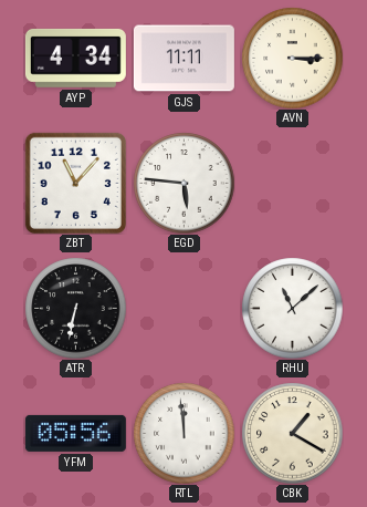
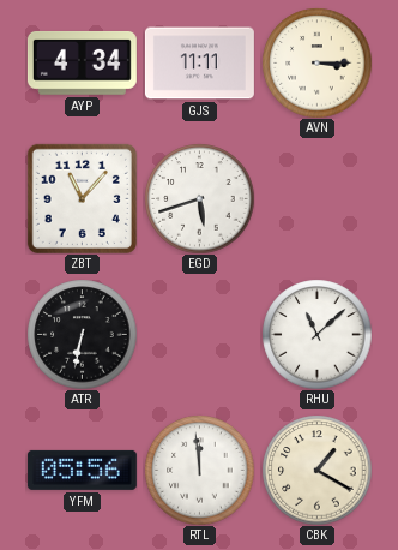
EGD: 5:46 -> 5:42
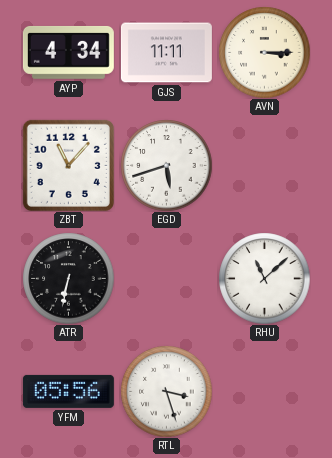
RTL: 11:59 -> 3:27
CBK: 1:20 -> none
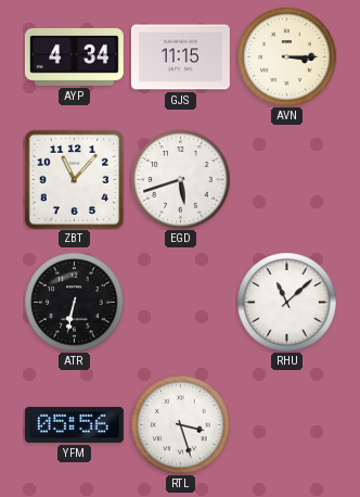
GJS: 11:11 -> 11:15
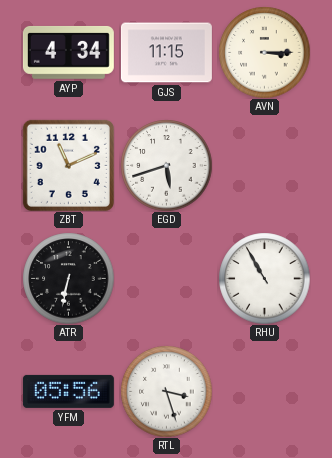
ZBT: 11:07 -> 11:11
RHU: 11:08 -> 10:55
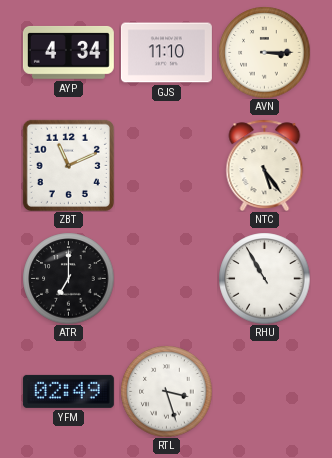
GJS: 11:15 -> 11:10
EGD: 5:42 -> none
NTC: none -> 5:24
ATR: 6:32 -> 7:00
YFM: 05:56 -> 02:49
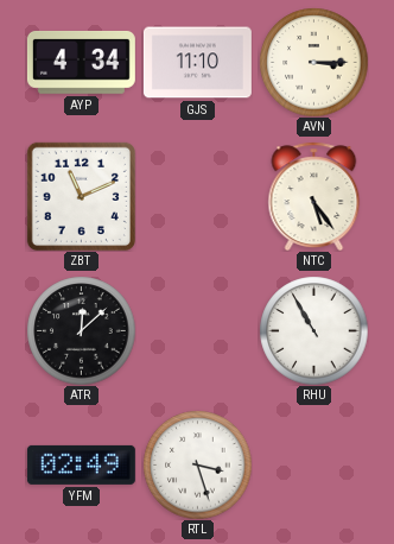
ATR: 7:00 -> 12:08
